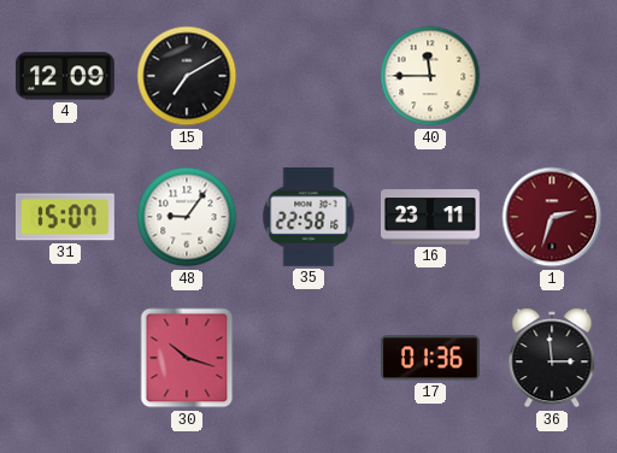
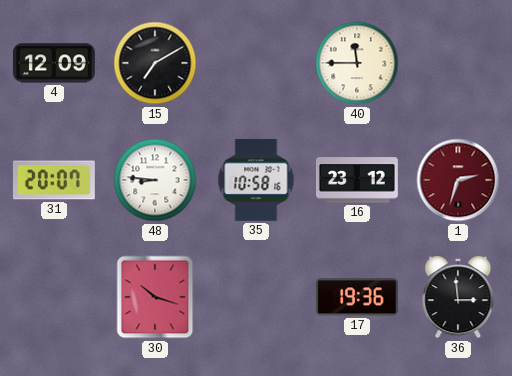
31: 15:07 -> 20:07
48: 9:06 -> 8:46
35: 22:58 -> 10:58
16: 23:11 -> 23:12
17: 01:36 -> 19:36
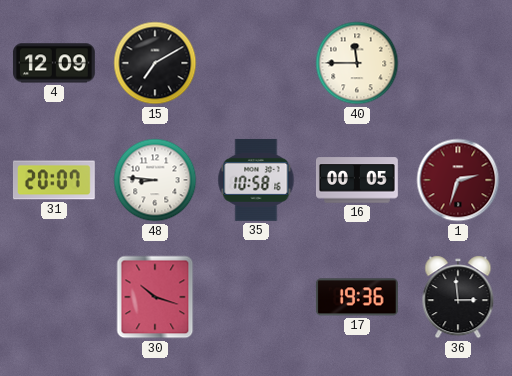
16: 23:12 -> 00:05
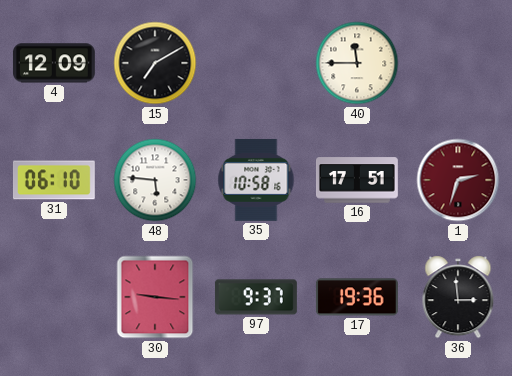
31: 20:07 -> 06:10
48: 8:46 -> 5:46
16: 00:05 -> 17:51
30: 10:18 -> 9:16
97: none -> 9:37
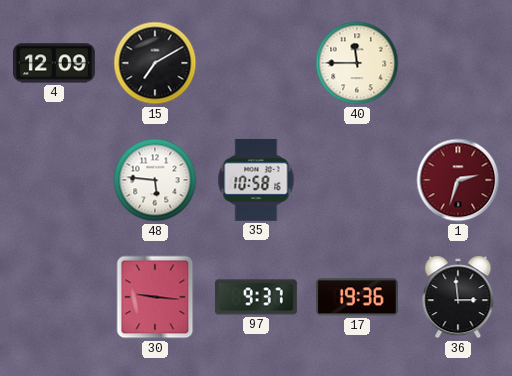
31: 06:10 -> none
16: 17:51 -> none
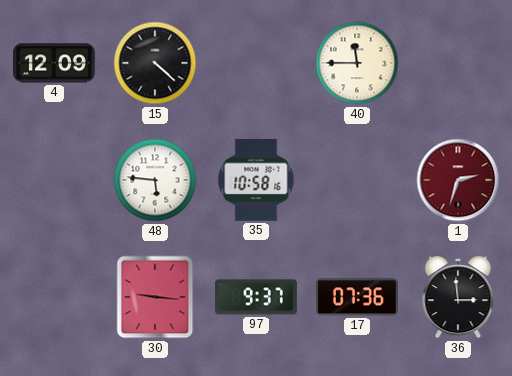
15: 7:10 -> 4:22
17: 19:36 -> 07:36
